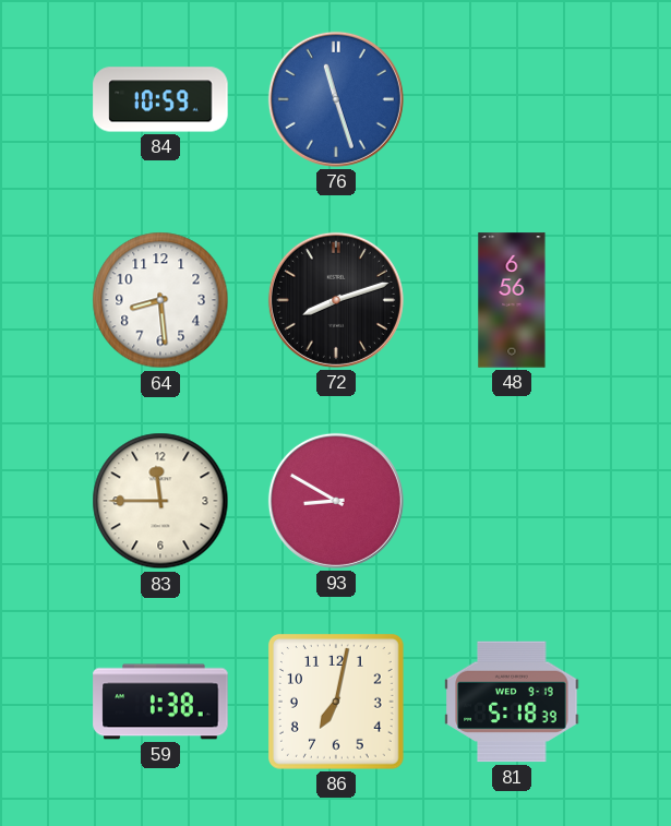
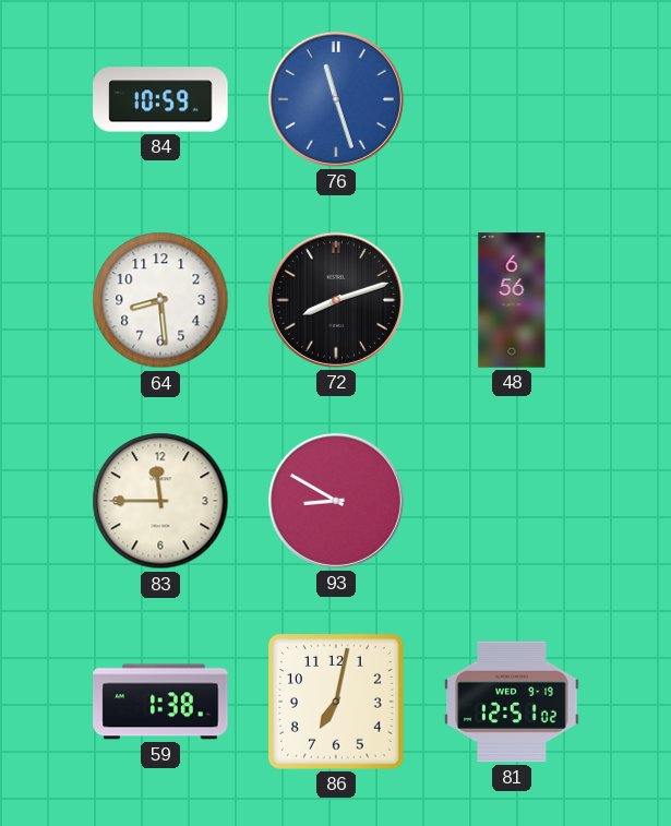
81: 5:18 -> 12:51
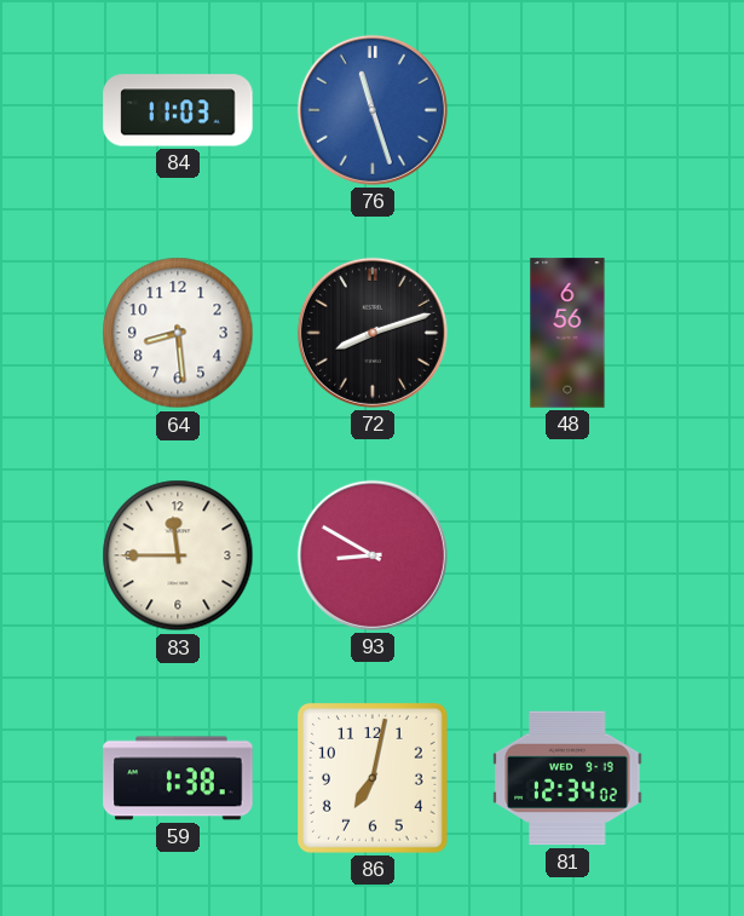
84: 10:59 -> 11:03
81: 12:51 -> 12:34
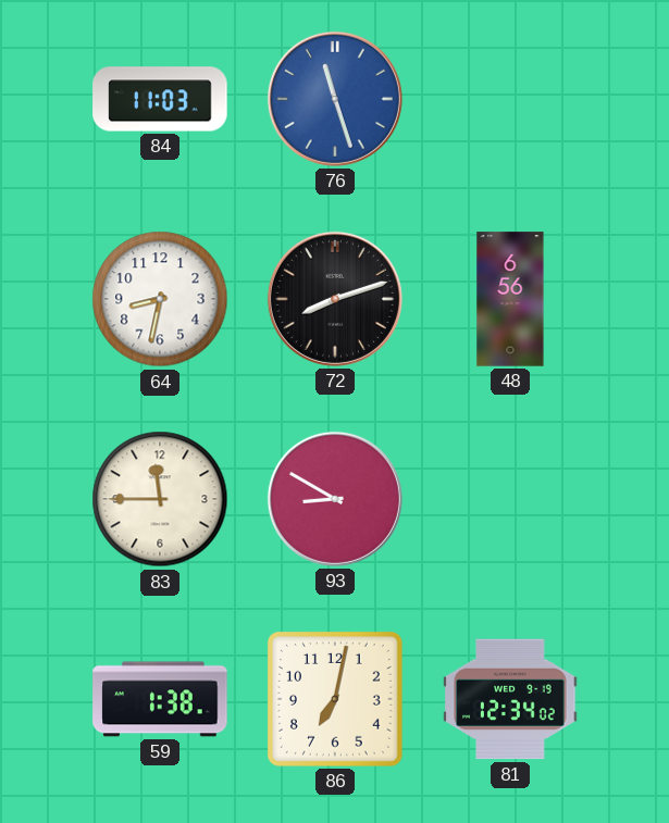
64: 8:29 -> 8:32
